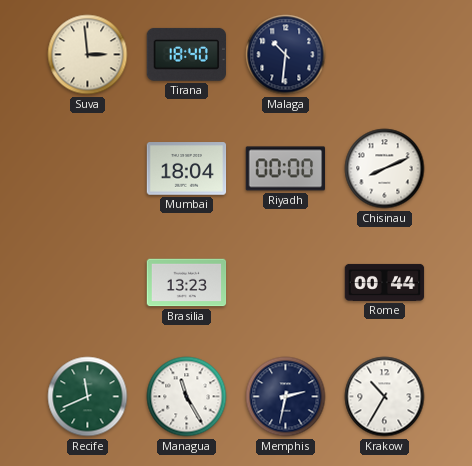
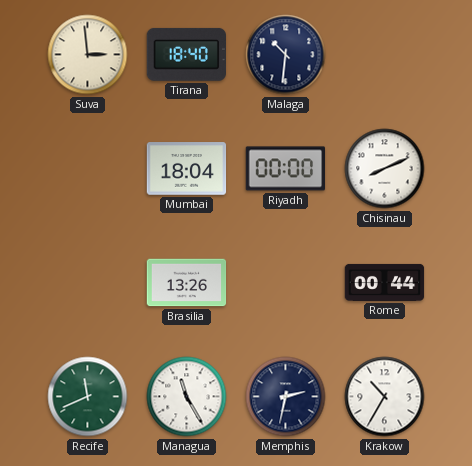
Brasilia: 13:23 -> 13:26
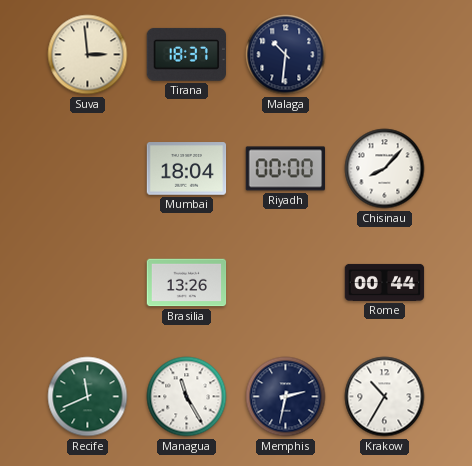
Tirana: 18:40 -> 18:37
Chisinau: 8:11 -> 8:07
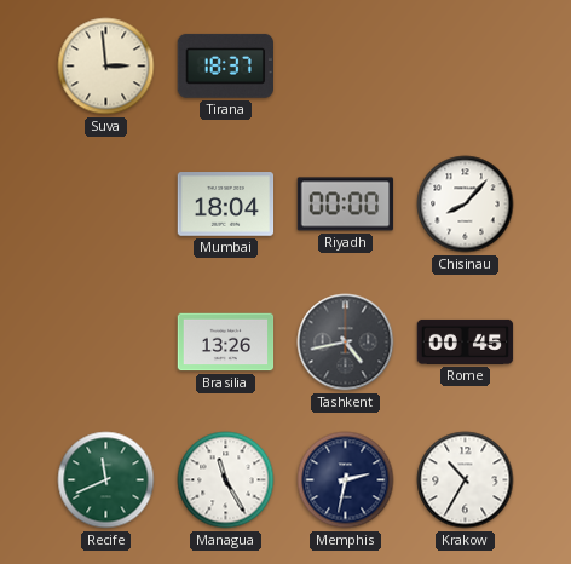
Malaga: 10:31 -> none
Tashkent: none -> 4:43
Rome: 00:44 -> 00:45
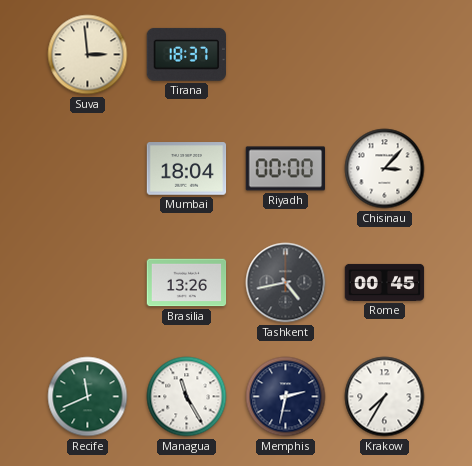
Chisinau: 8:07 -> 3:07
Krakow: 10:35 -> 7:35
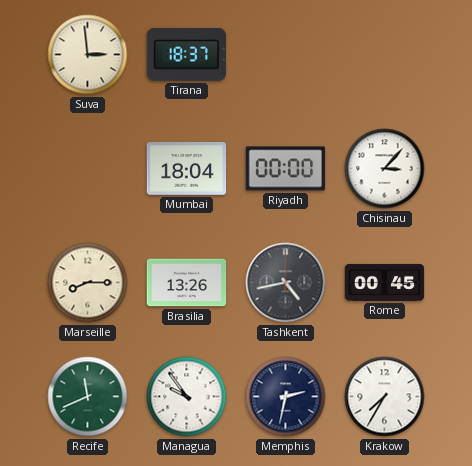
Marseille: none -> 8:15
Managua: 11:25 -> 9:54
